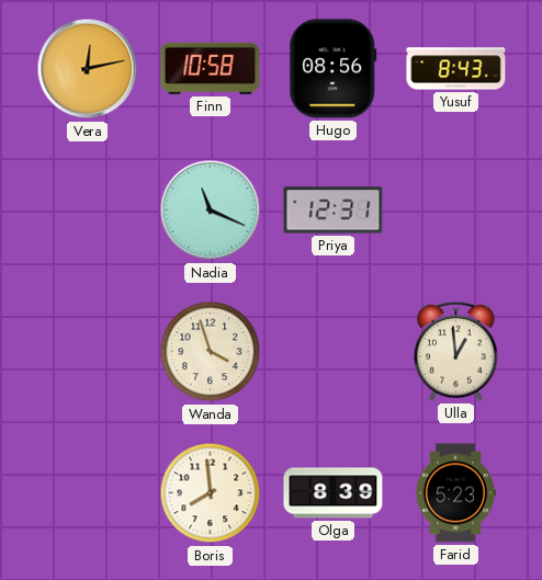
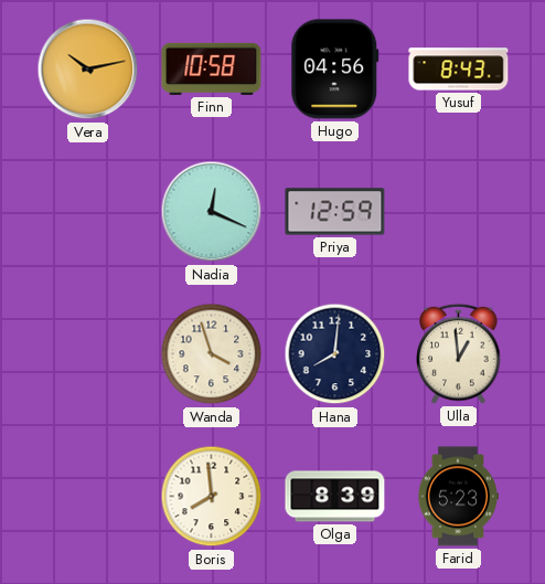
Vera: 12:13 -> 10:13
Hugo: 08:56 -> 04:56
Nadia: 11:19 -> 12:19
Priya: 12:31 -> 12:59
Hana: none -> 8:01
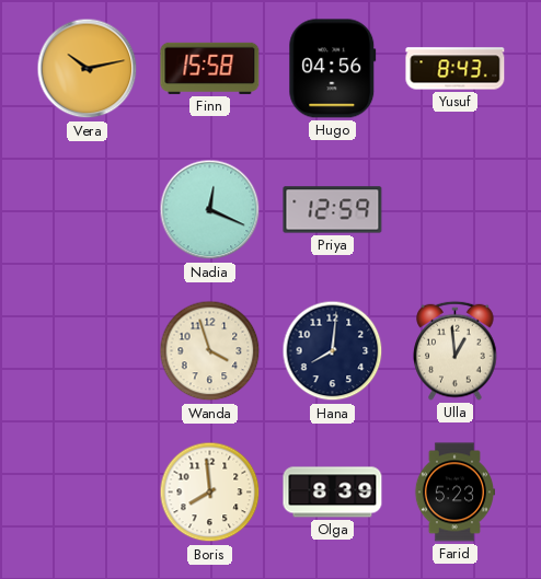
Finn: 10:58 -> 15:58
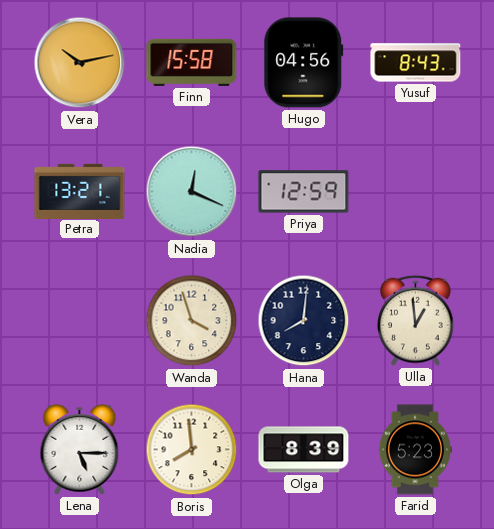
Petra: none -> 13:21
Lena: none -> 5:15
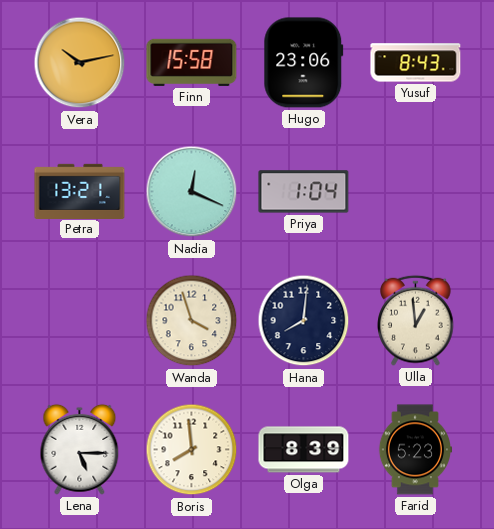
Hugo: 04:56 -> 23:06
Priya: 12:59 -> 1:04
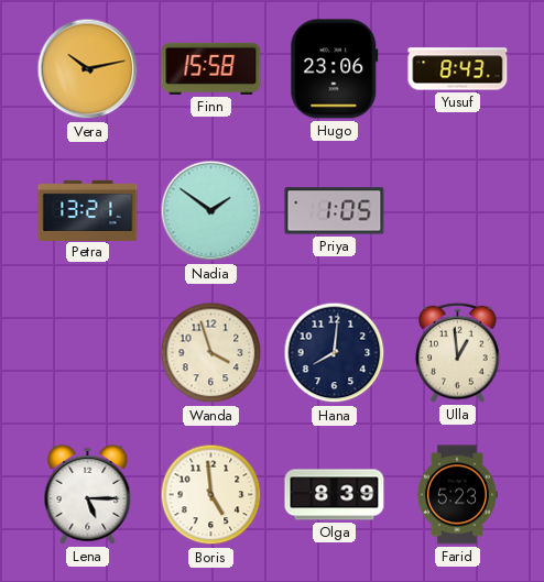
Nadia: 12:19 -> 1:51
Priya: 1:04 -> 1:05
Boris: 7:59 -> 4:59
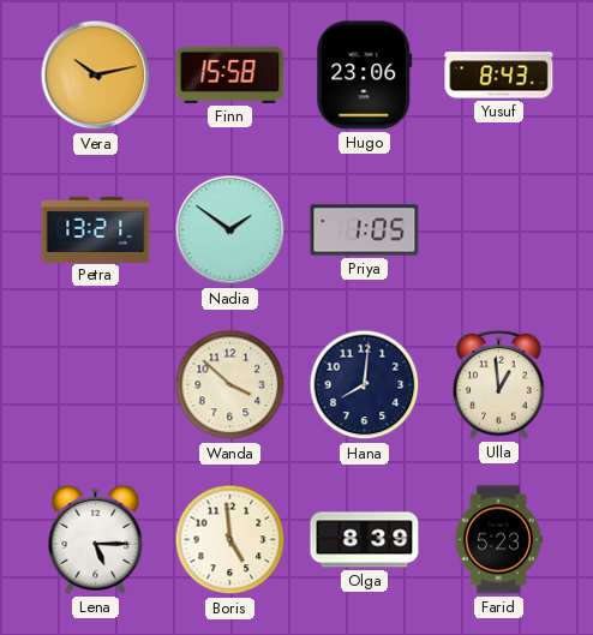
Wanda: 3:57 -> 3:52
